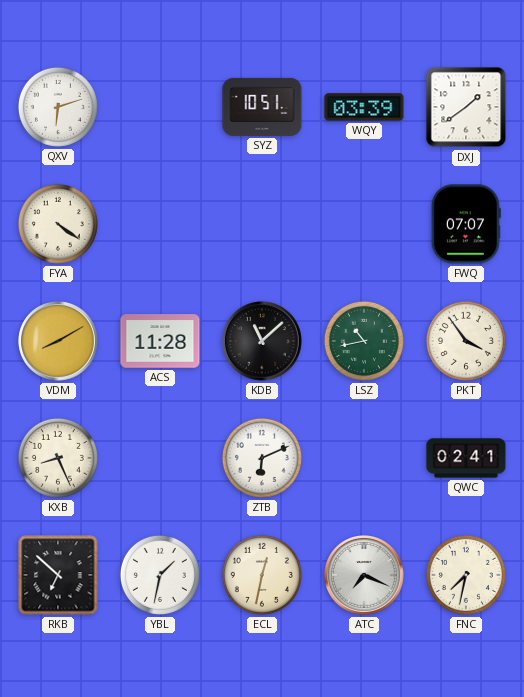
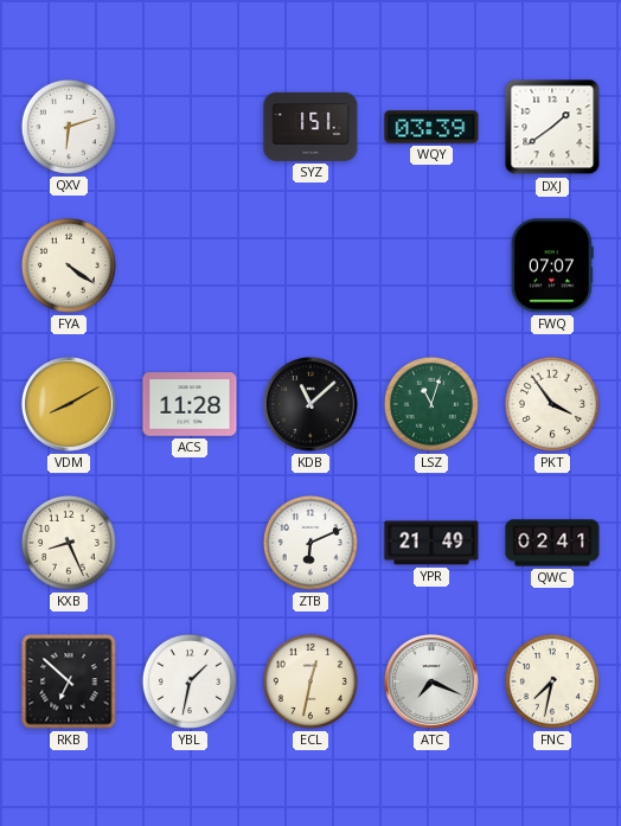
SYZ: 10:51 -> 1:51
LSZ: 10:43 -> 11:03
YPR: none -> 21:49
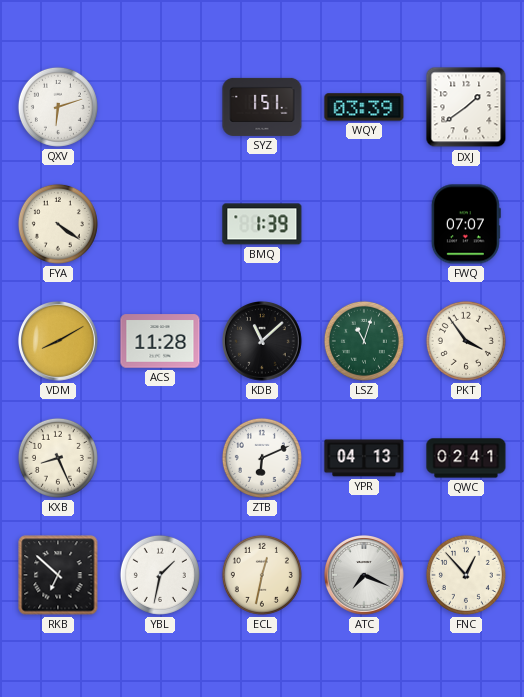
BMQ: none -> 1:39
YPR: 21:49 -> 04:13
FNC: 7:32 -> 12:53
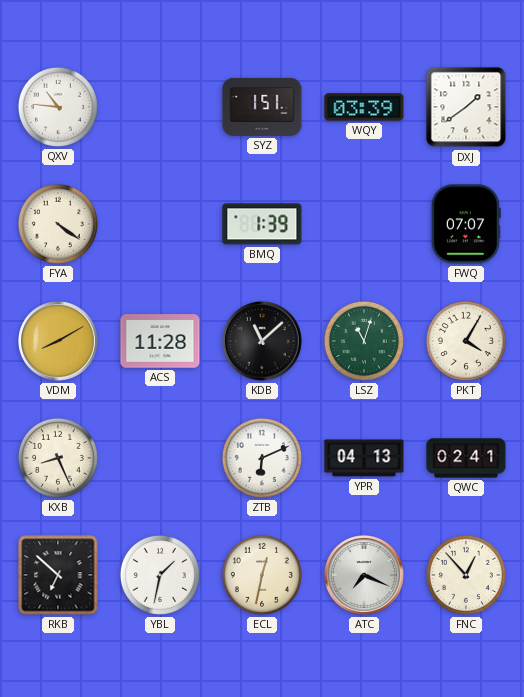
QXV: 6:12 -> 10:46
PKT: 3:54 -> 4:05
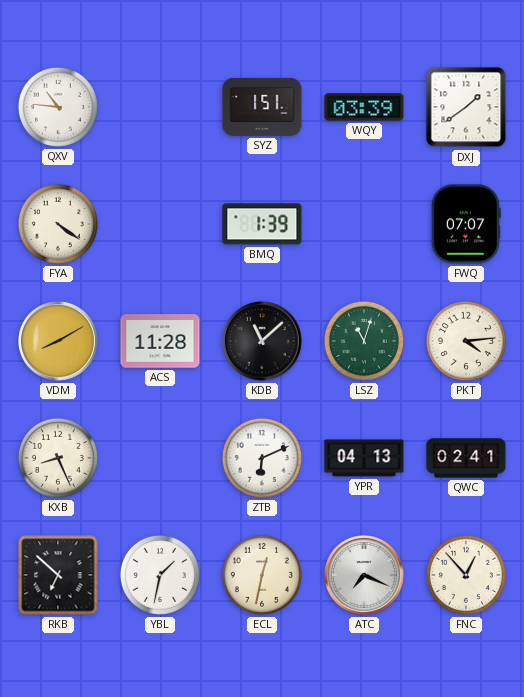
PKT: 4:05 -> 4:14
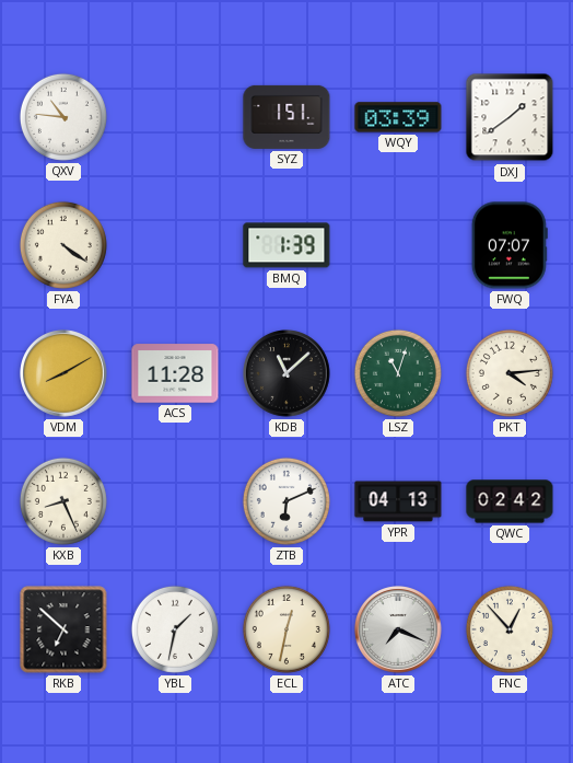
QWC: 02:41 -> 02:42
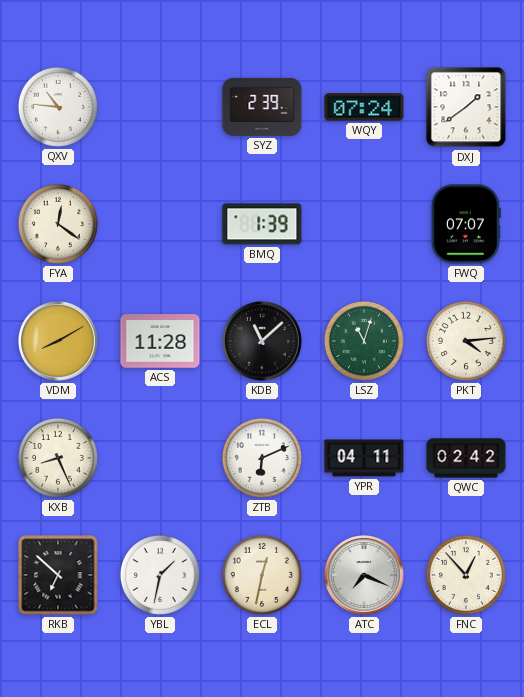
SYZ: 1:51 -> 2:39
WQY: 03:39 -> 07:24
FYA: 4:21 -> 12:21
YPR: 04:13 -> 04:11
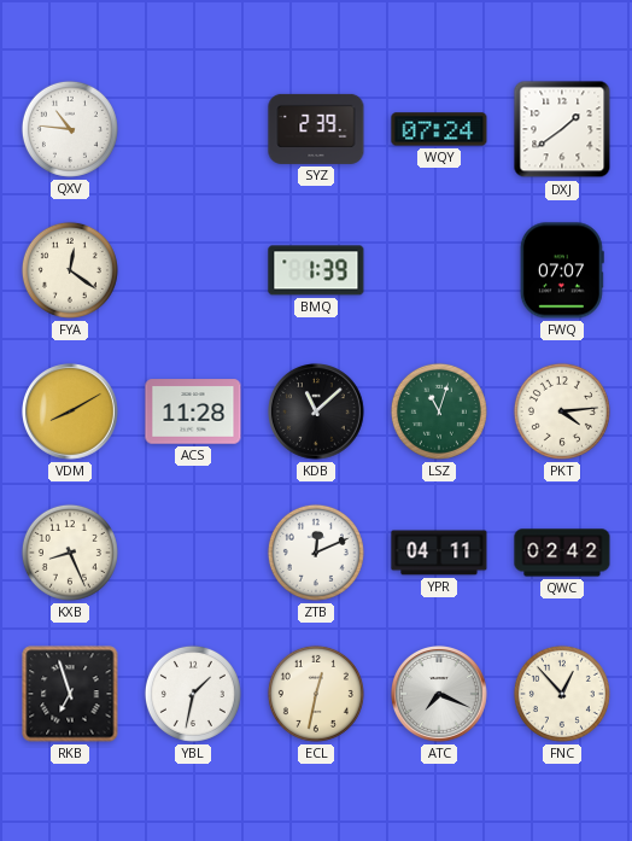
ZTB: 6:11 -> 12:11
RKB: 6:52 -> 6:57
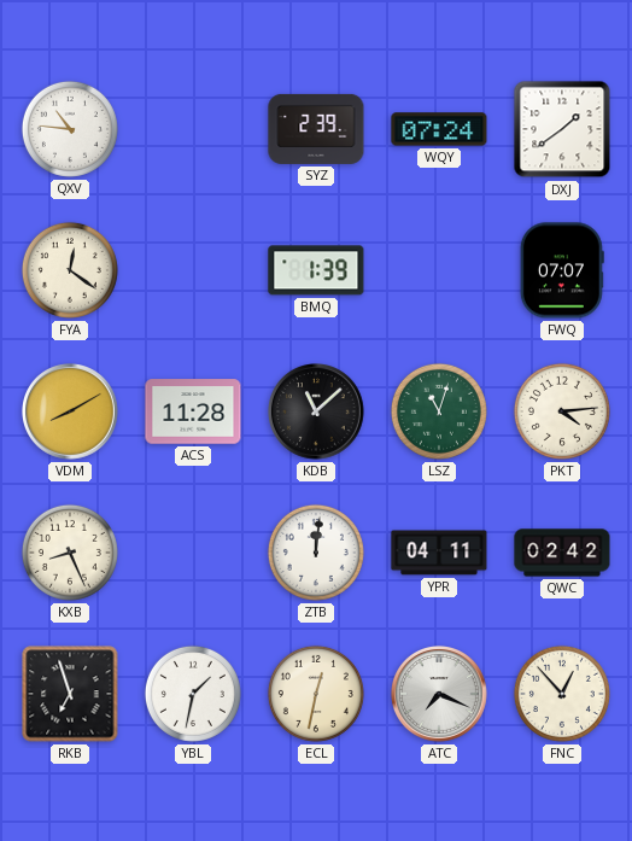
ZTB: 12:11 -> 12:01
